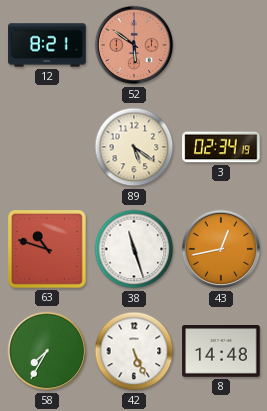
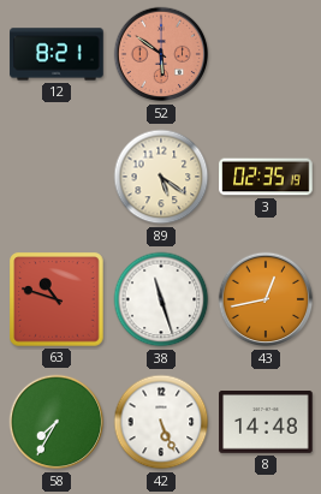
3: 02:34 -> 02:35
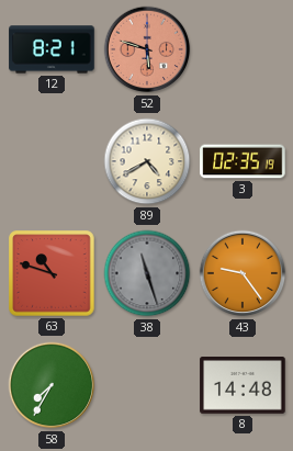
52: 5:51 -> 5:48
89: 5:21 -> 4:40
38 dial: white -> grey
43: 12:43 -> 9:24
42: 5:26 -> none
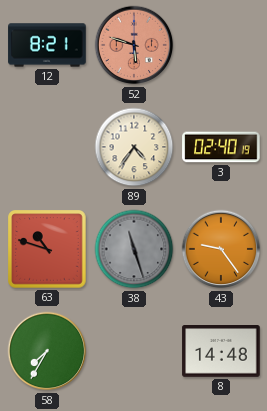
89: 4:40 -> 4:36
3: 02:35 -> 02:40
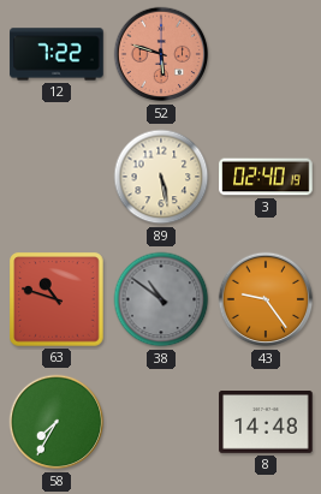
12: 8:21 -> 7:22
89: 4:36 -> 5:28
38: 11:27 -> 10:51
